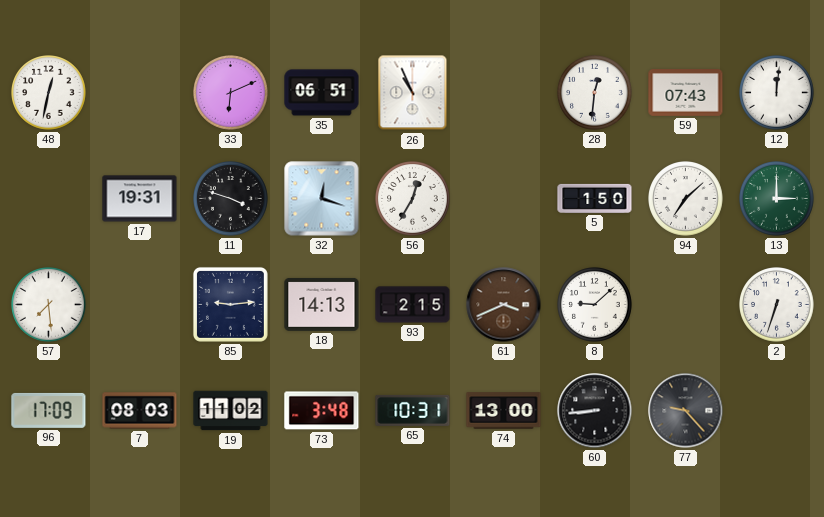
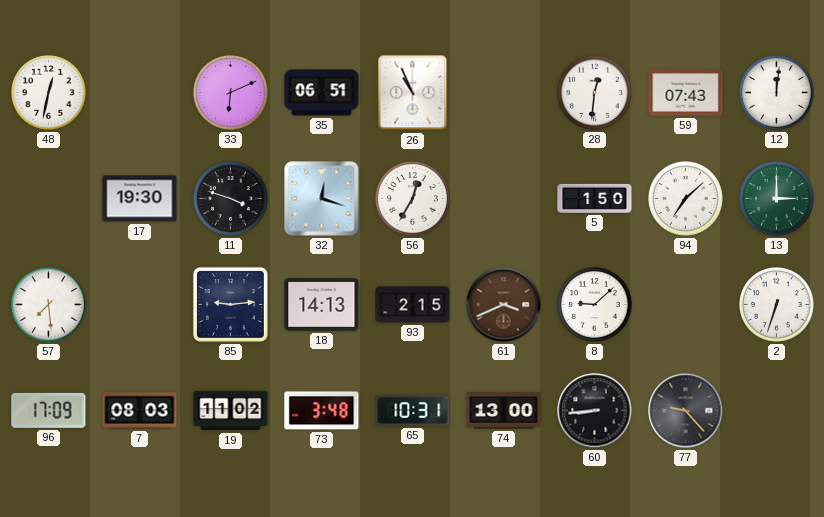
17: 19:31 -> 19:30
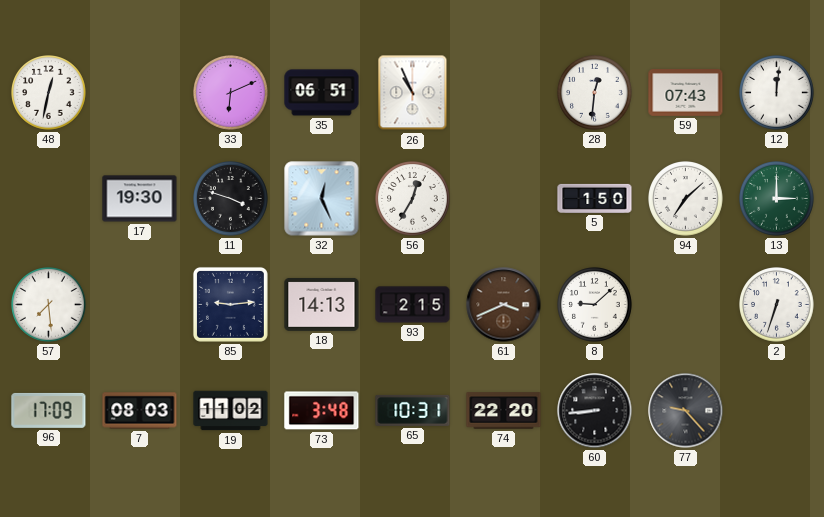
32: 12:18 -> 12:26
74: 13:00 -> 22:20
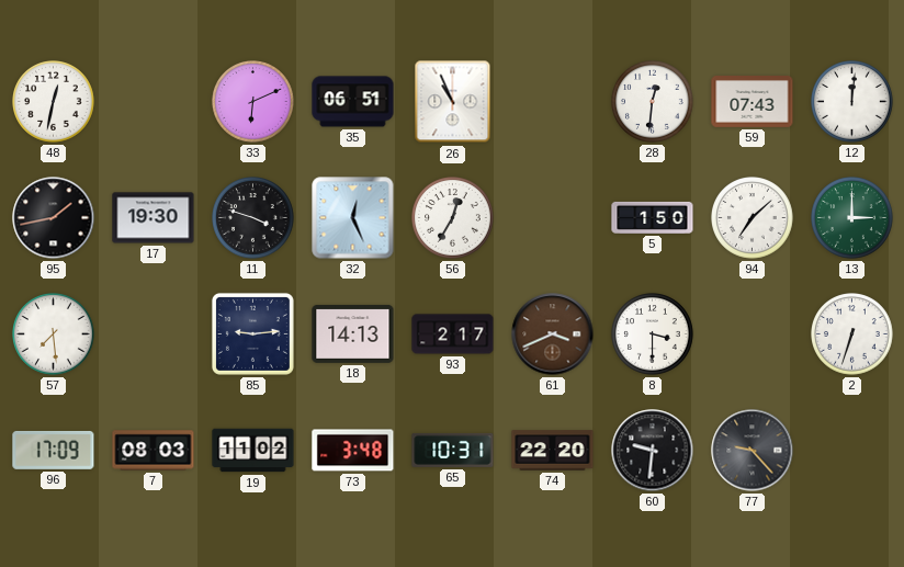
95: none -> 1:43
93: 2:15 -> 2:17
8: 9:08 -> 3:30
60: 8:44 -> 9:31
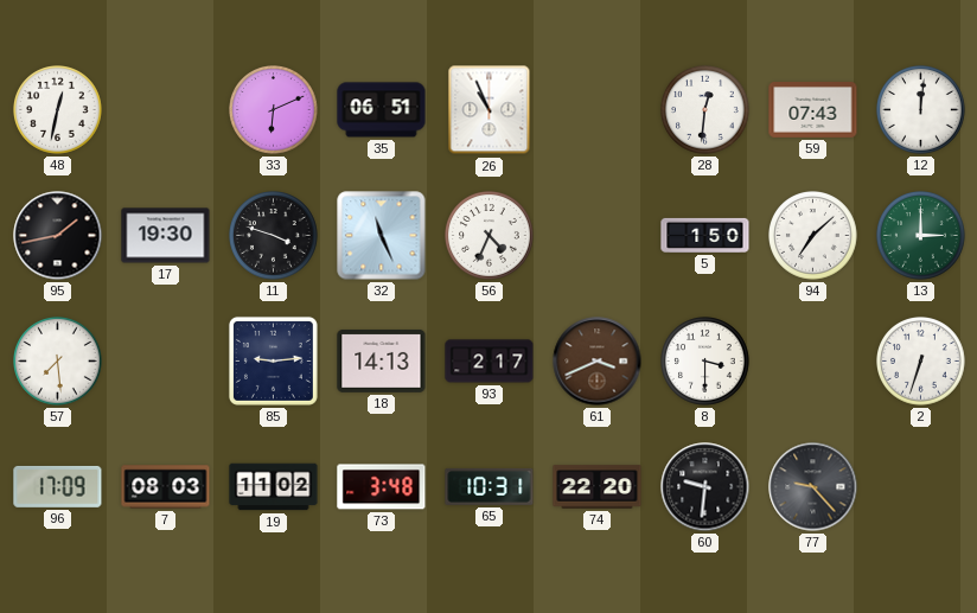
32: 12:26 -> 11:26
56: 12:35 -> 4:34
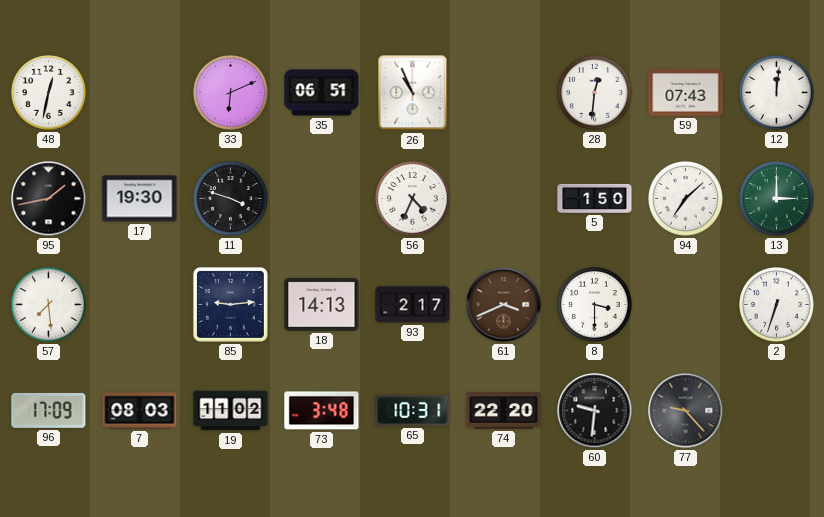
32: 11:26 -> none
